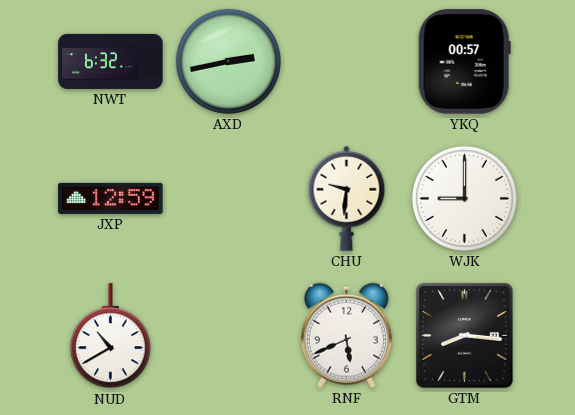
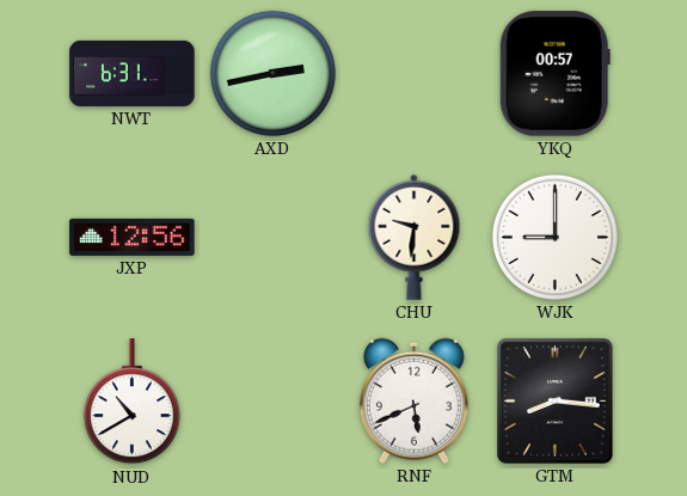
NWT: 6:32 -> 6:31
JXP: 12:59 -> 12:56
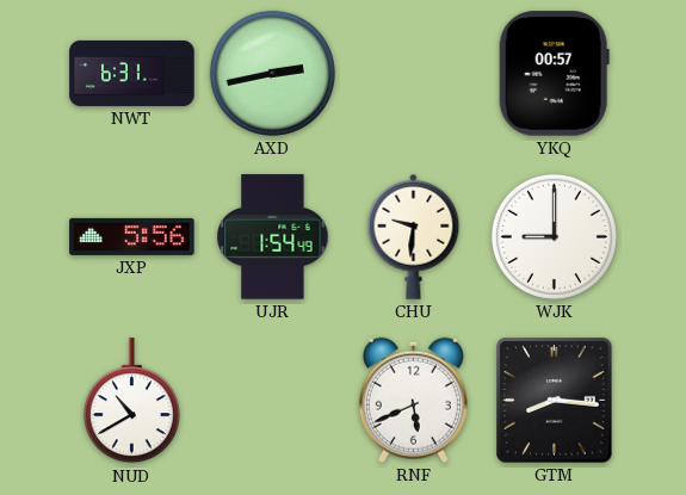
JXP: 12:56 -> 5:56
UJR: none -> 1:54
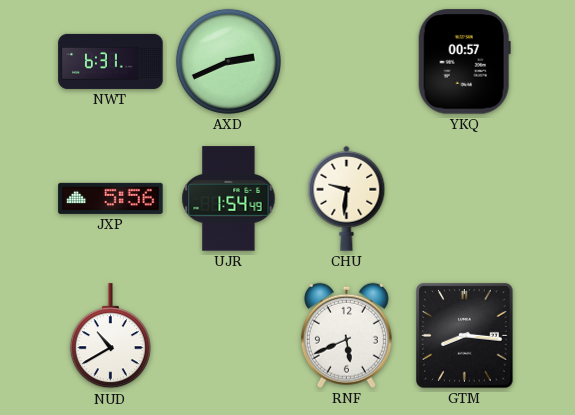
AXD: 2:43 -> 2:41
WJK: 9:00 -> none
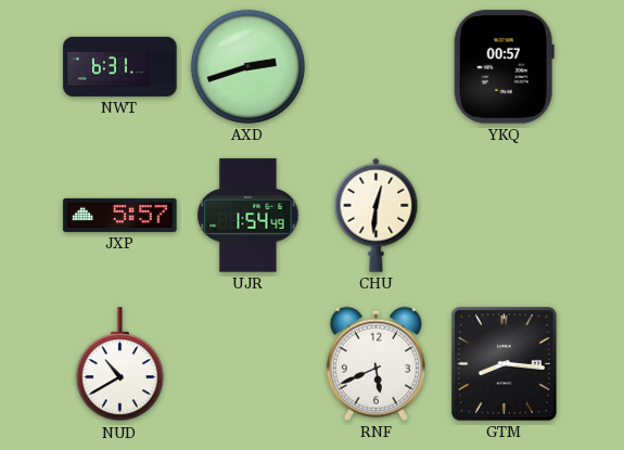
AXD: 2:41 -> 2:42
JXP: 5:56 -> 5:57
CHU: 9:31 -> 12:31
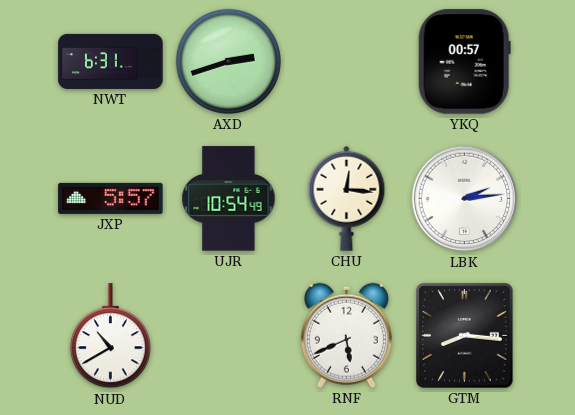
UJR: 1:54 -> 10:54
CHU: 12:31 -> 12:16
LBK: none -> 2:14
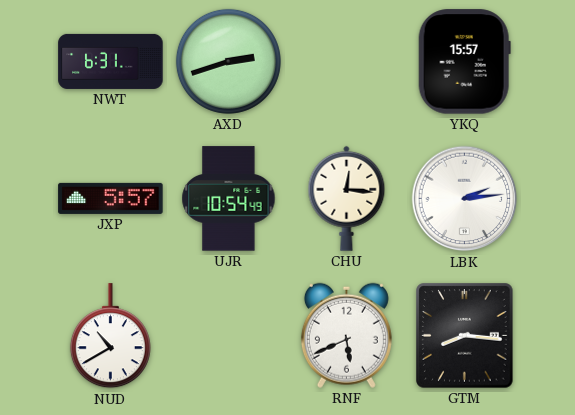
YKQ: 00:57 -> 15:57
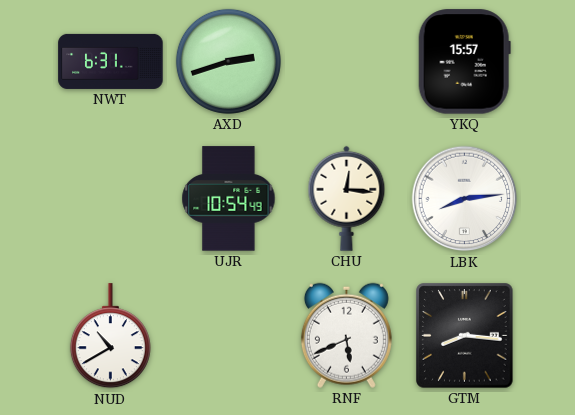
JXP: 5:57 -> none
LBK: 2:14 -> 8:14
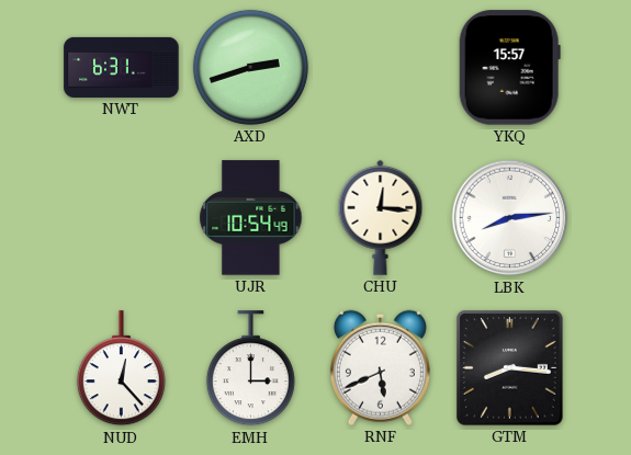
NUD: 10:40 -> 12:23
EMH: none -> 3:00
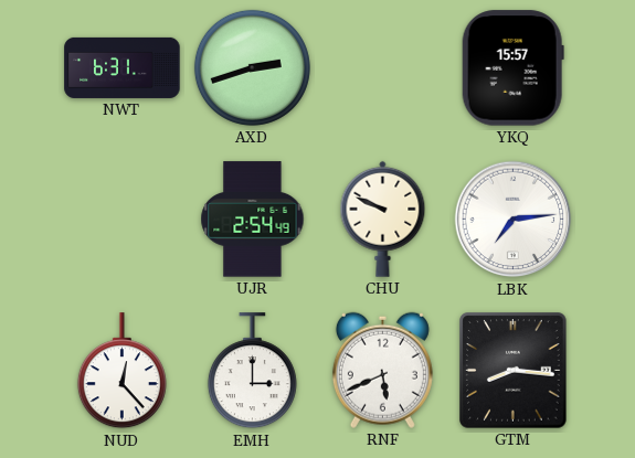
UJR: 10:54 -> 2:54
CHU: 12:16 -> 9:49
LBK: 8:14 -> 7:14
